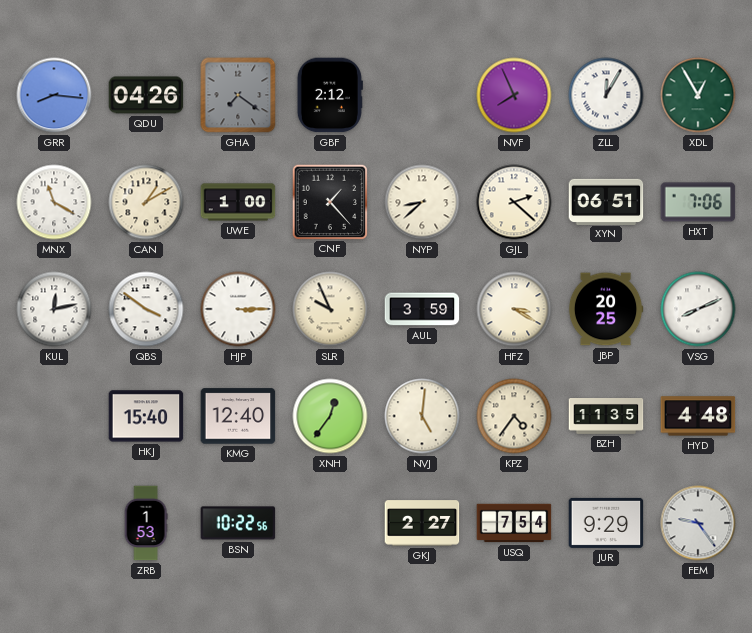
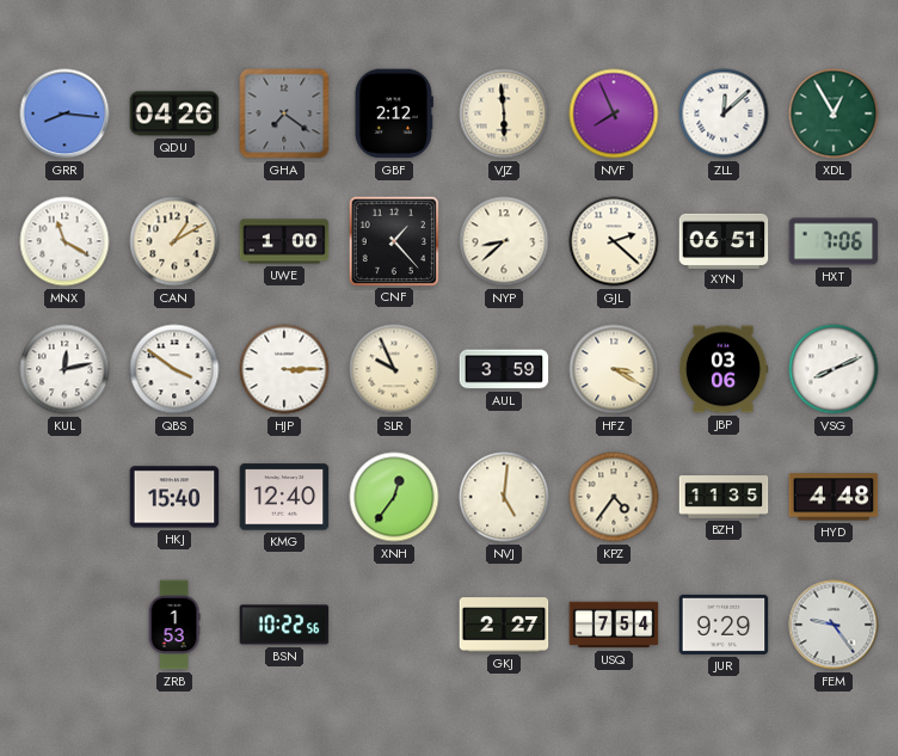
VJZ: none -> 5:59
ZLL: 12:05 -> 12:08
JBP: 20:25 -> 03:06
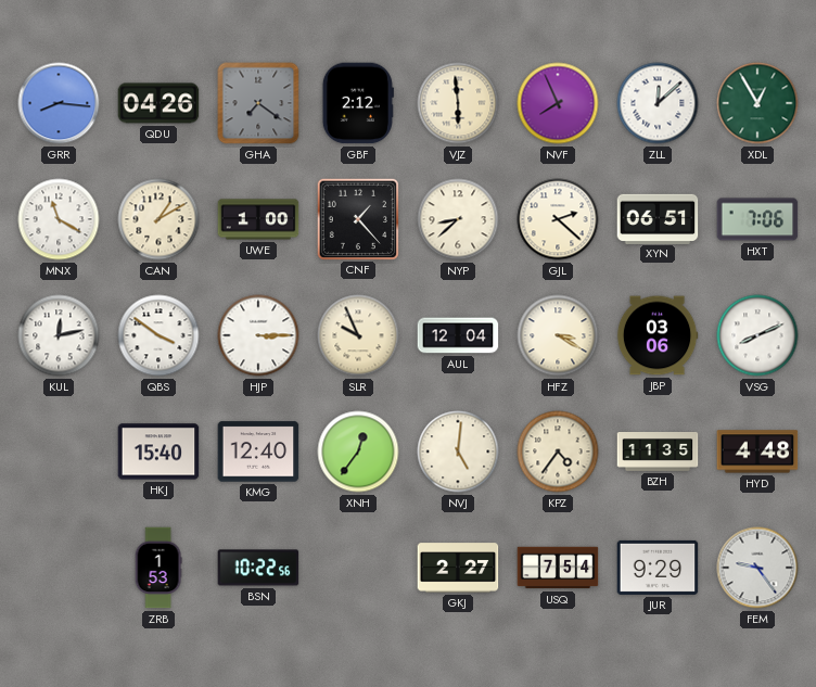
AUL: 3:59 -> 12:04
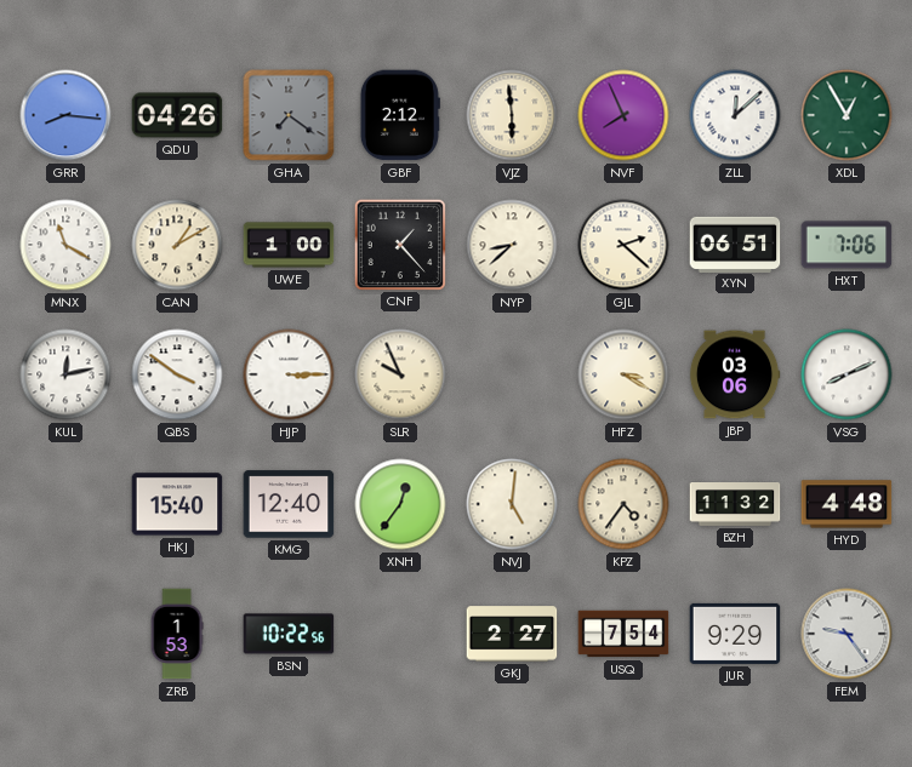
AUL: 12:04 -> none
BZH: 11:35 -> 11:32
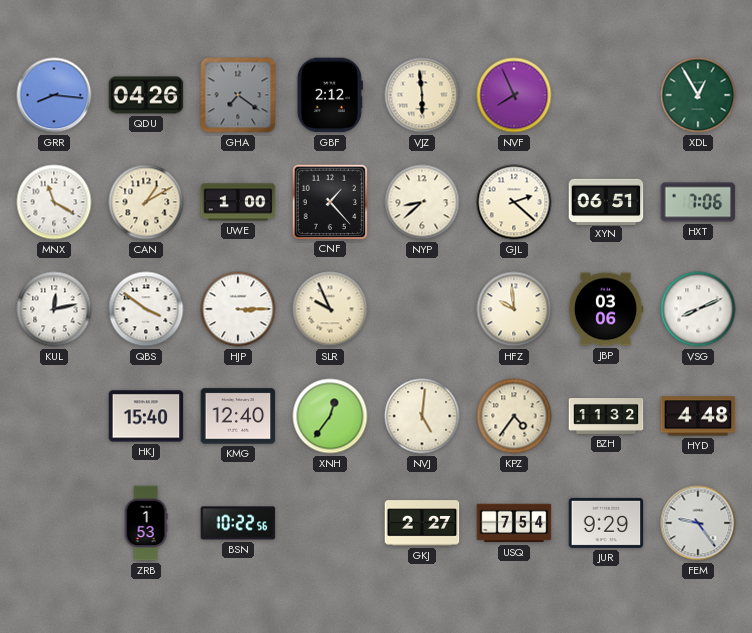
ZLL: 12:08 -> none
HFZ: 3:20 -> 9:59
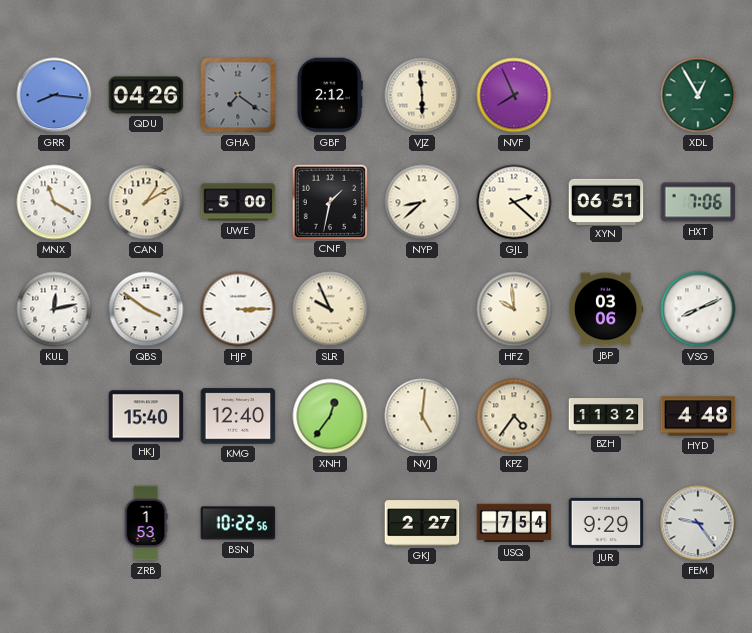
UWE: 1:00 -> 5:00
CNF: 1:23 -> 1:32
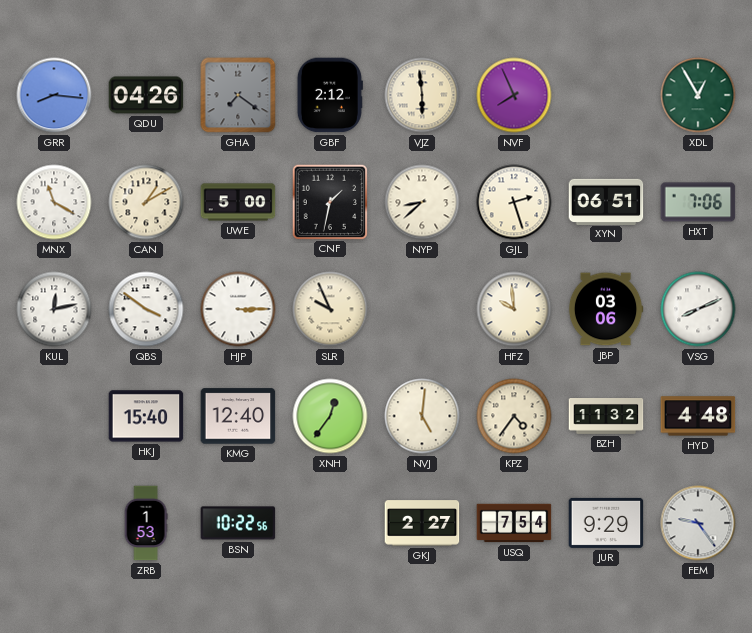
GJL: 2:22 -> 2:27
